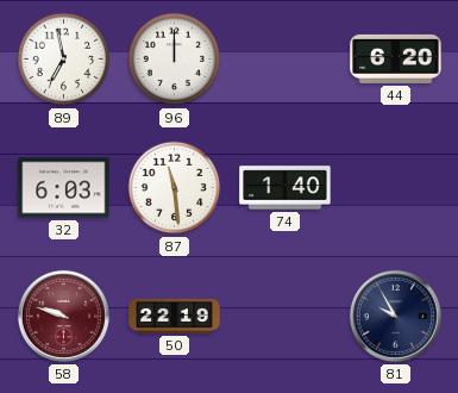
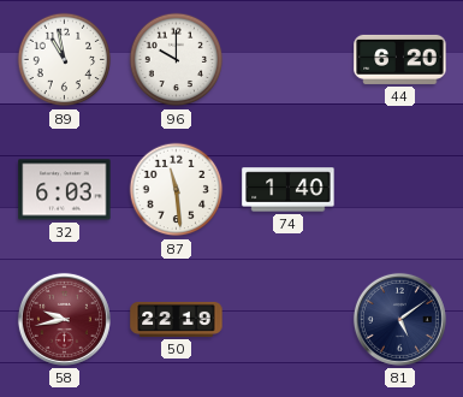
89: 6:58 -> 10:58
96: 12:00 -> 10:00
58: 9:48 -> 9:43
81: 9:55 -> 5:09
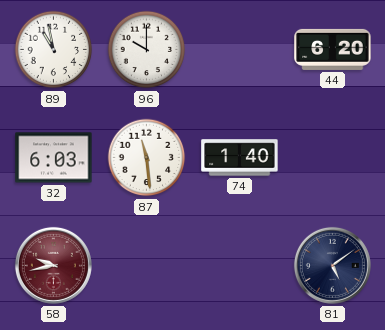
50: 22:19 -> none
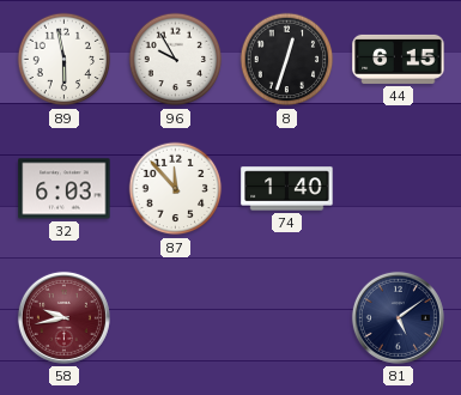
89: 10:58 -> 5:58
96: 10:00 -> 9:55
8: none -> 12:33
44: 6:20 -> 6:15
87: 11:29 -> 11:53
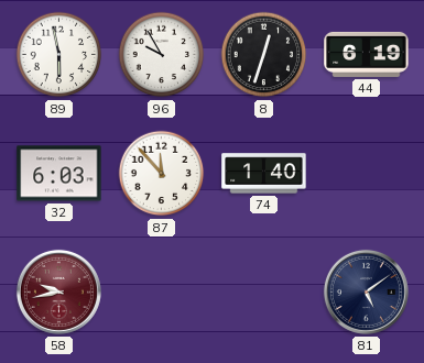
44: 6:15 -> 6:19
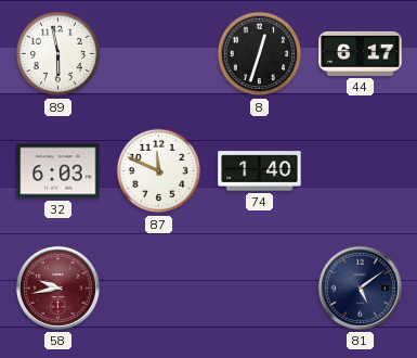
96: 9:55 -> none
44: 6:19 -> 6:17
87: 11:53 -> 11:49
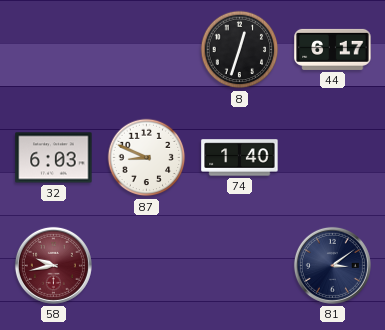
89: 5:58 -> none
87: 11:49 -> 8:49
81: 5:09 -> 3:09
